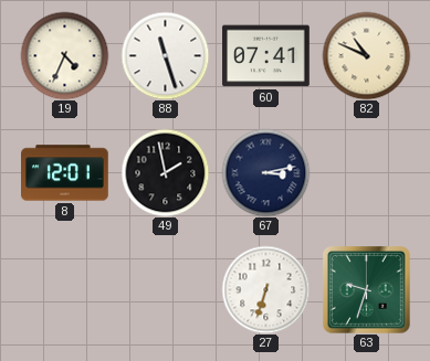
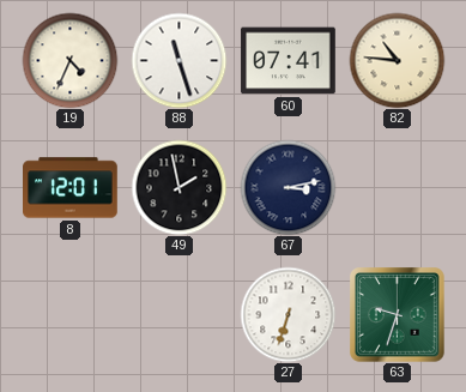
82: 10:49 -> 10:46
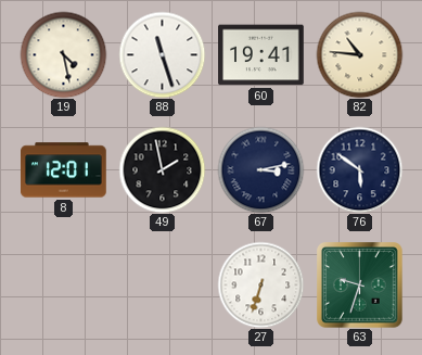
19: 4:34 -> 4:28
60: 07:41 -> 19:41
76: none -> 5:51
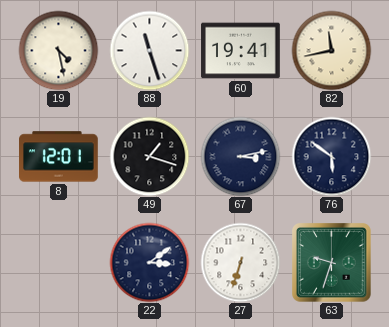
82: 10:46 -> 11:43
49: 1:58 -> 1:18
22: none -> 3:09
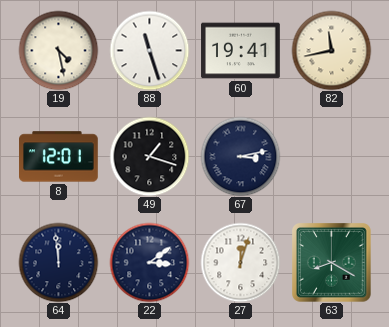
76: 5:51 -> none
64: none -> 11:59
27: 6:33 -> 12:03
63: 9:33 -> 8:20
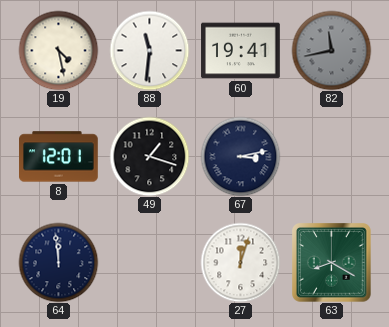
88: 11:27 -> 11:31
82 dial: cream -> grey
22: 3:09 -> none
